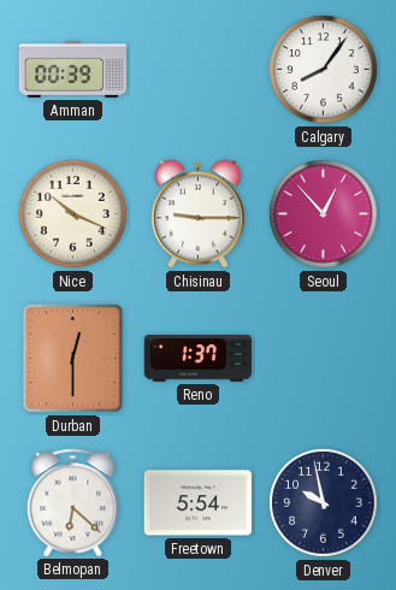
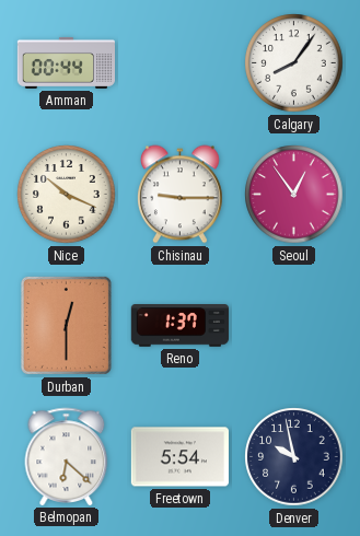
Amman: 00:39 -> 00:44
Seoul: 12:53 -> 12:54
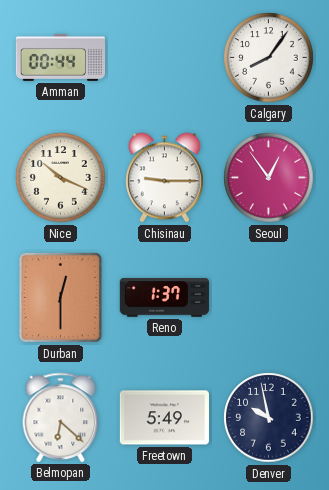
Freetown: 5:54 -> 5:49
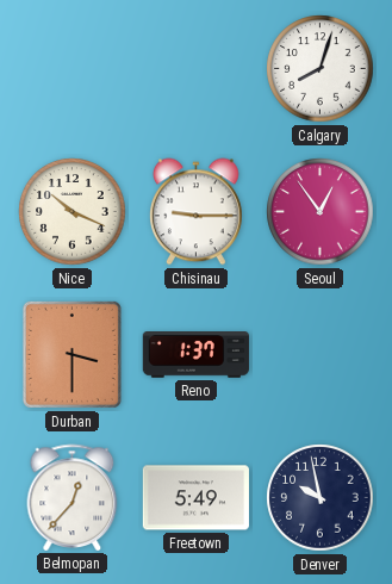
Amman: 00:44 -> none
Calgary: 8:06 -> 8:03
Durban: 12:30 -> 3:30
Belmopan: 6:22 -> 12:37
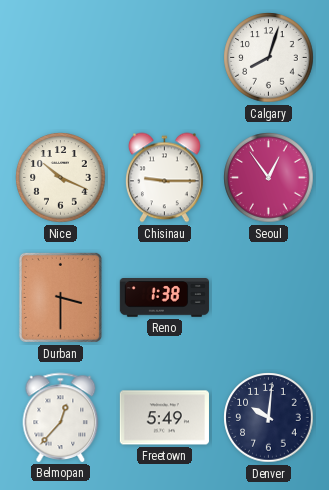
Reno: 1:37 -> 1:38
Denver: 9:58 -> 10:01
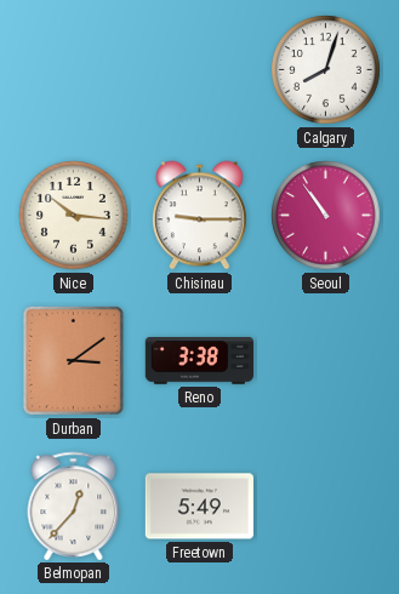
Nice: 10:19 -> 10:16
Seoul: 12:54 -> 10:54
Durban: 3:30 -> 3:09
Reno: 1:38 -> 3:38
Denver: 10:01 -> none
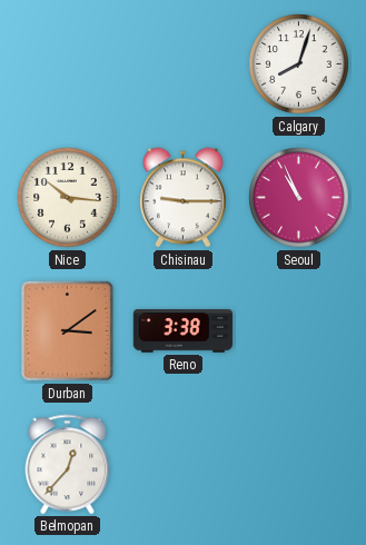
Seoul: 10:54 -> 10:56
Freetown: 5:49 -> none
